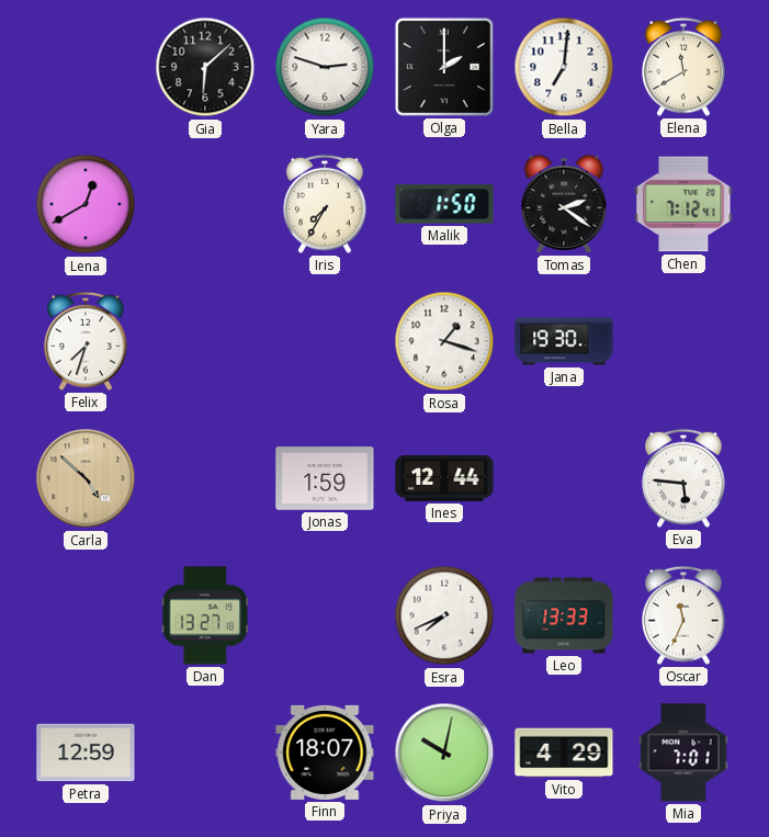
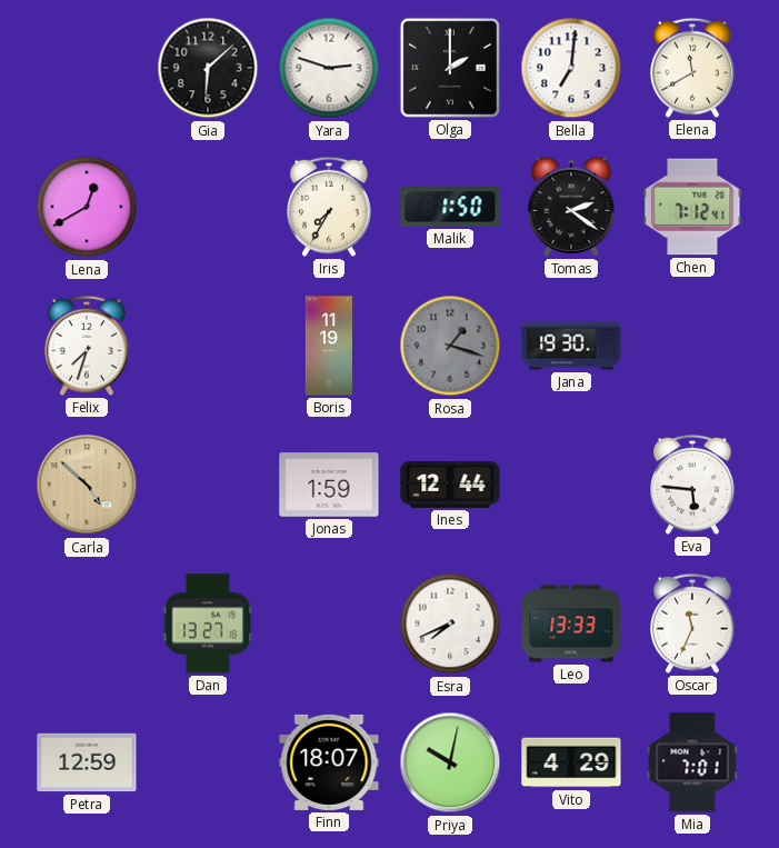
Boris: none -> 11:19
Rosa dial: white -> grey
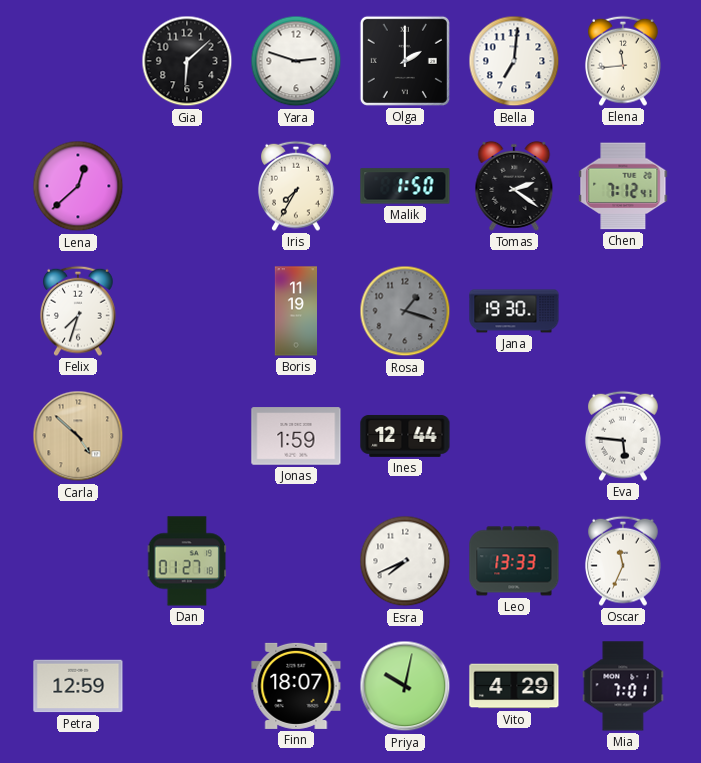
Elena: 11:40 -> 11:44
Lena: 12:40 -> 12:38
Dan: 13:27 -> 01:27
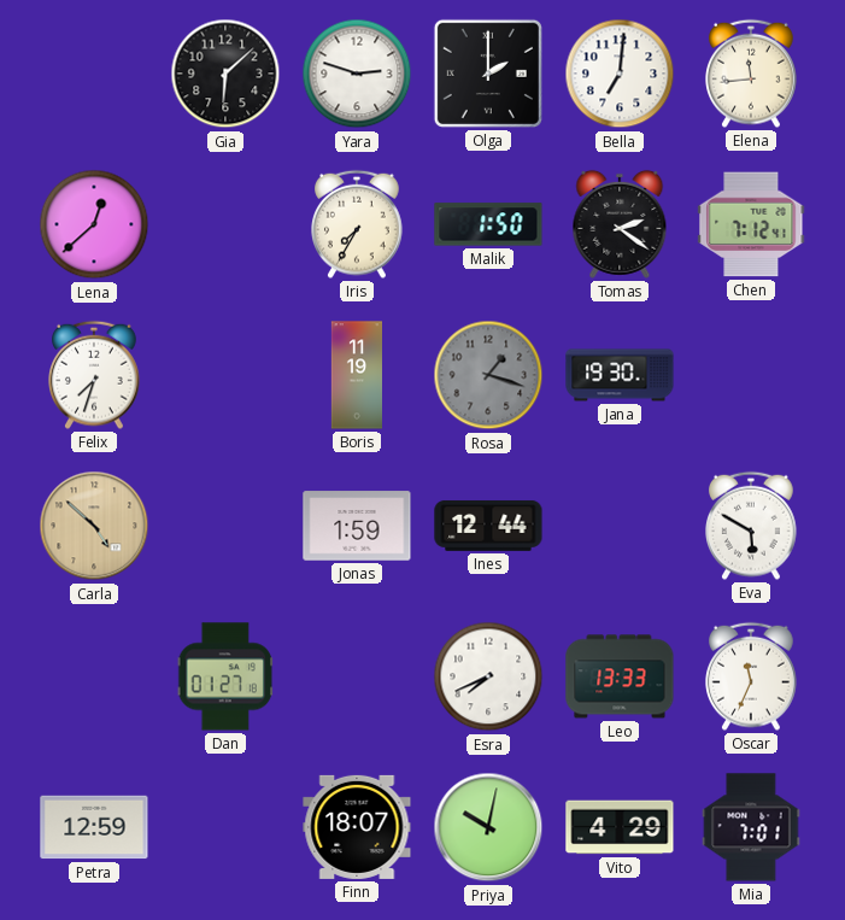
Eva: 5:46 -> 5:50
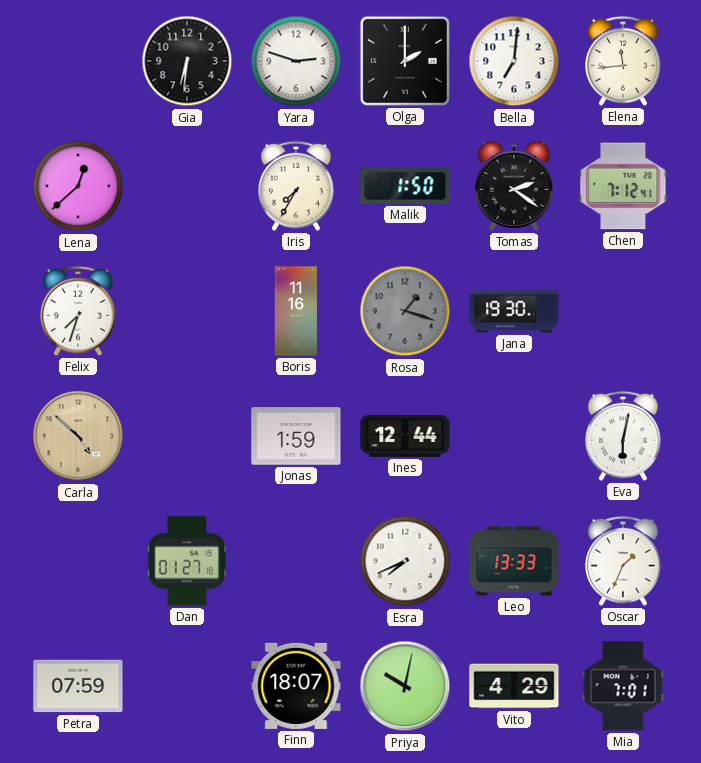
Gia: 6:08 -> 6:31
Boris: 11:19 -> 11:16
Eva: 5:50 -> 6:02
Oscar: 11:34 -> 1:34
Petra: 12:59 -> 07:59
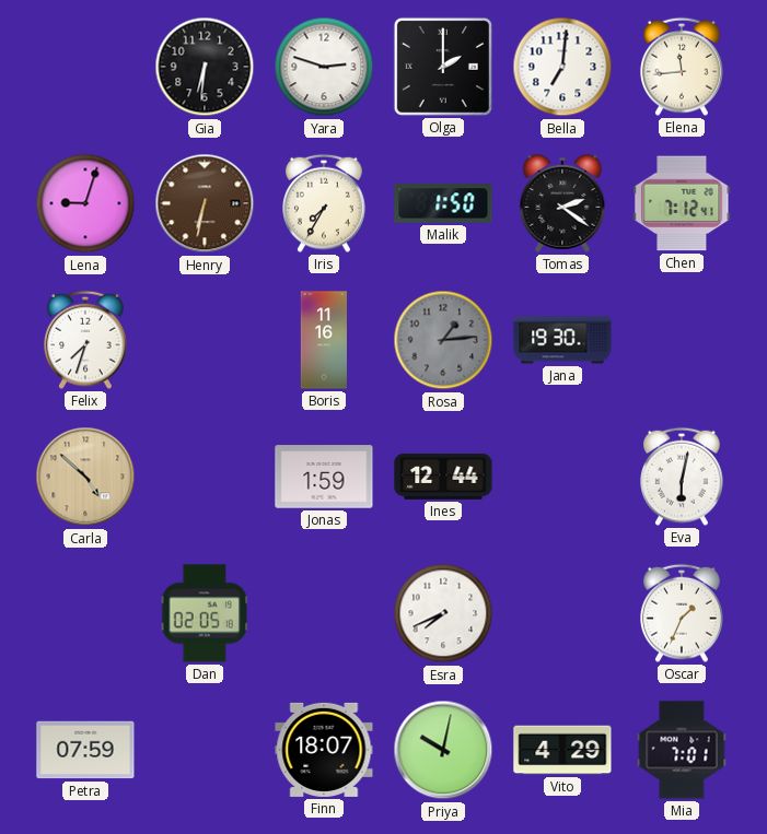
Lena: 12:38 -> 9:03
Henry: none -> 6:32
Rosa: 1:18 -> 1:14
Dan: 01:27 -> 02:05
Leo: 13:33 -> none
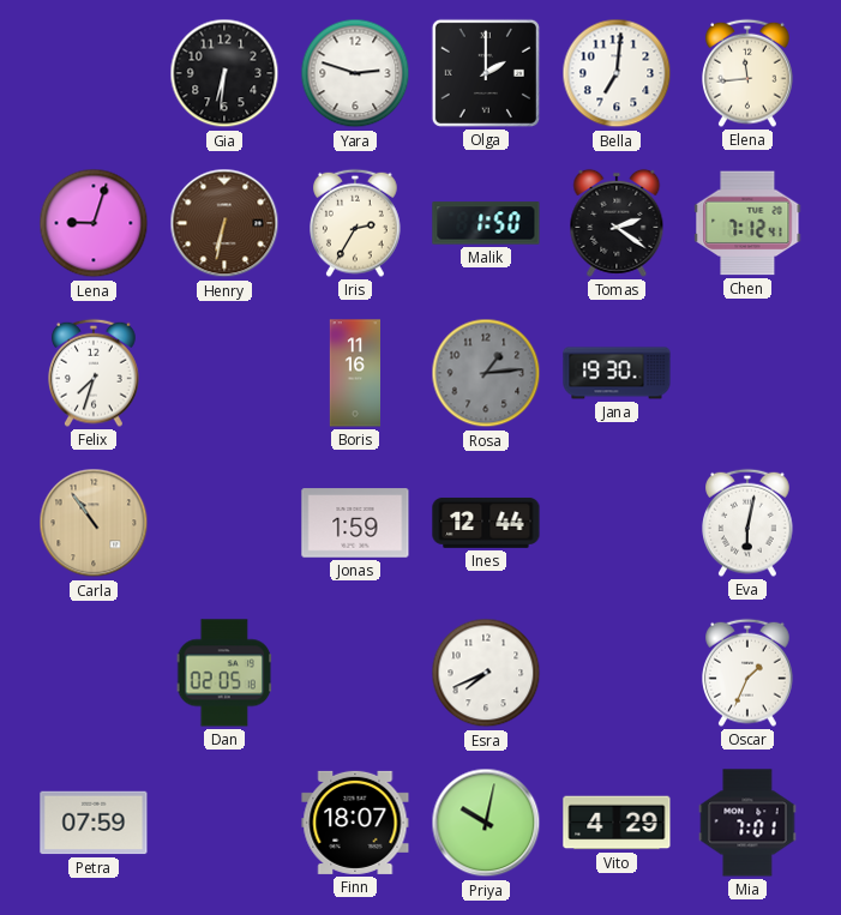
Iris: 7:35 -> 2:35
Carla: 4:52 -> 10:54
